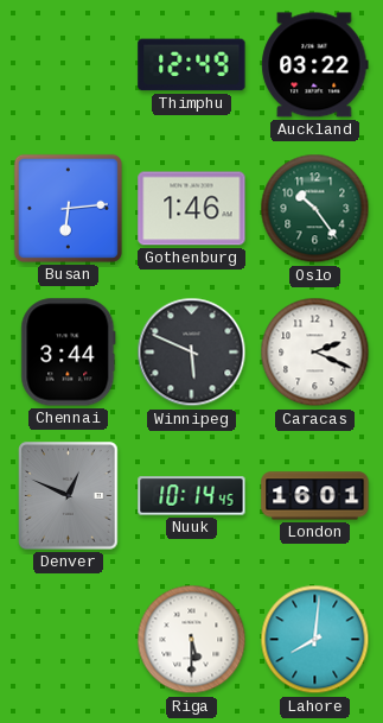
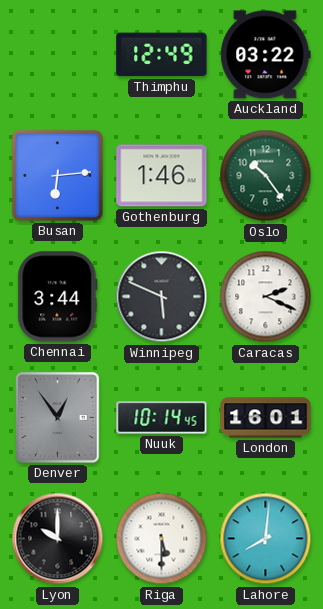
Denver: 12:49 -> 12:54
Lyon: none -> 10:00
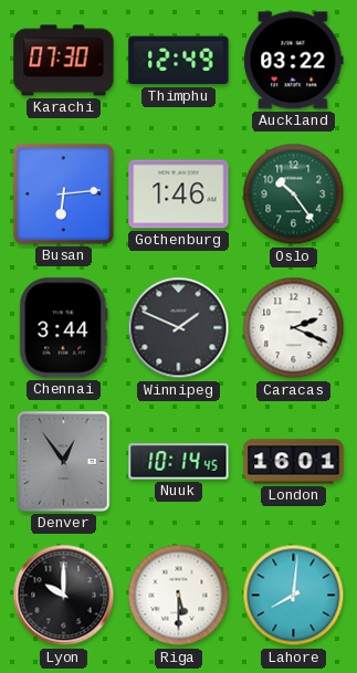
Karachi: none -> 07:30
Winnipeg: 5:49 -> 1:49
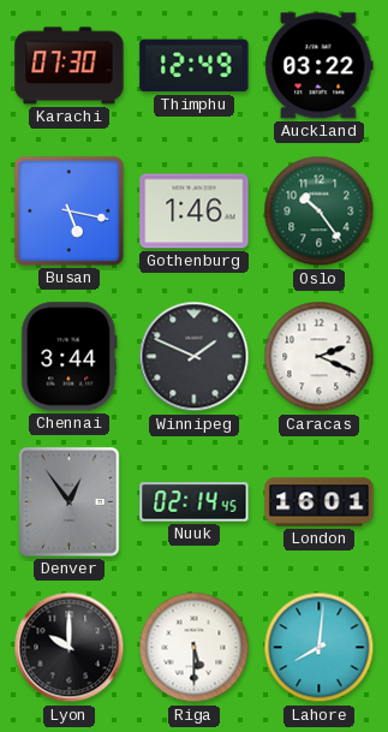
Busan: 6:14 -> 5:17
Nuuk: 10:14 -> 02:14
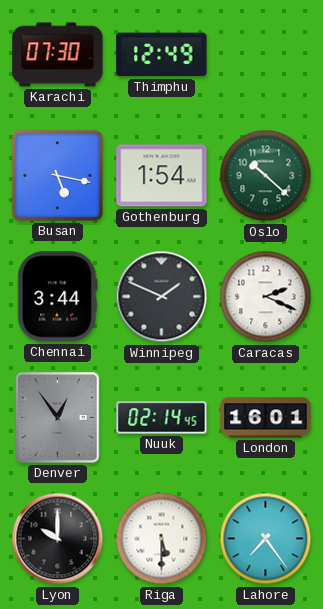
Auckland: 03:22 -> none
Gothenburg: 1:46 -> 1:54
Oslo: 10:24 -> 10:22
Lahore: 8:01 -> 7:24
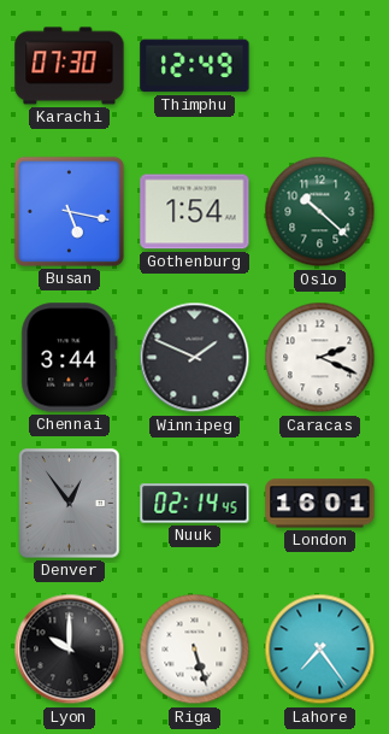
Riga: 5:30 -> 5:27
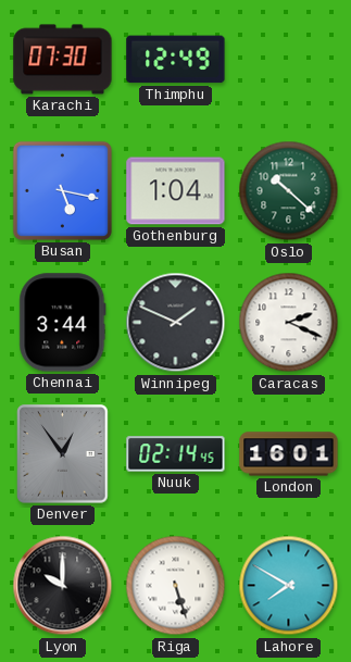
Gothenburg: 1:54 -> 1:04
Lahore: 7:24 -> 7:50
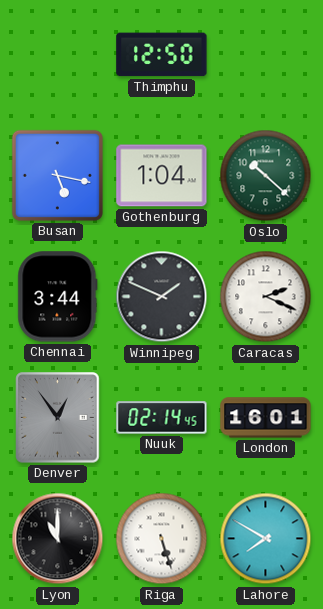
Karachi: 07:30 -> none
Thimphu: 12:49 -> 12:50
Lyon: 10:00 -> 11:00
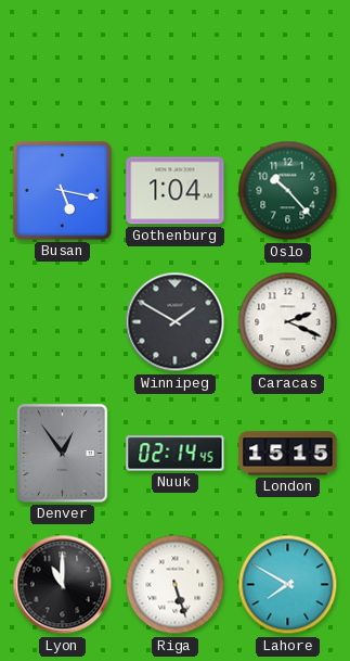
Thimphu: 12:50 -> none
Oslo: 10:22 -> 10:23
Chennai: 3:44 -> none
Winnipeg: 1:49 -> 1:50
London: 16:01 -> 15:15
